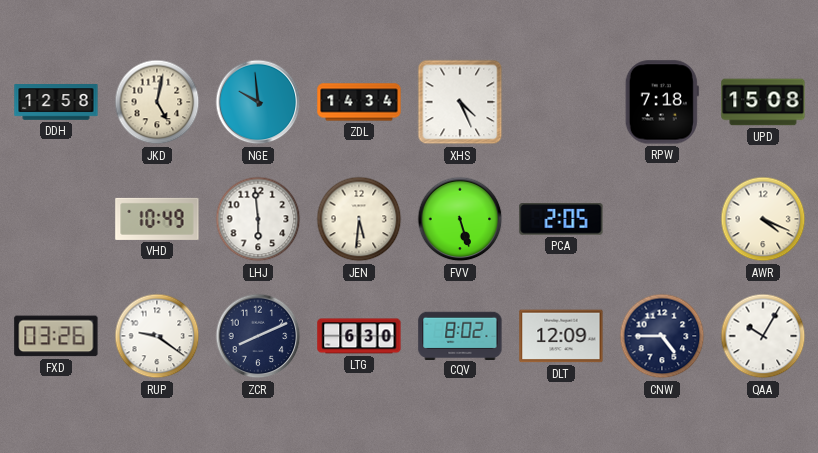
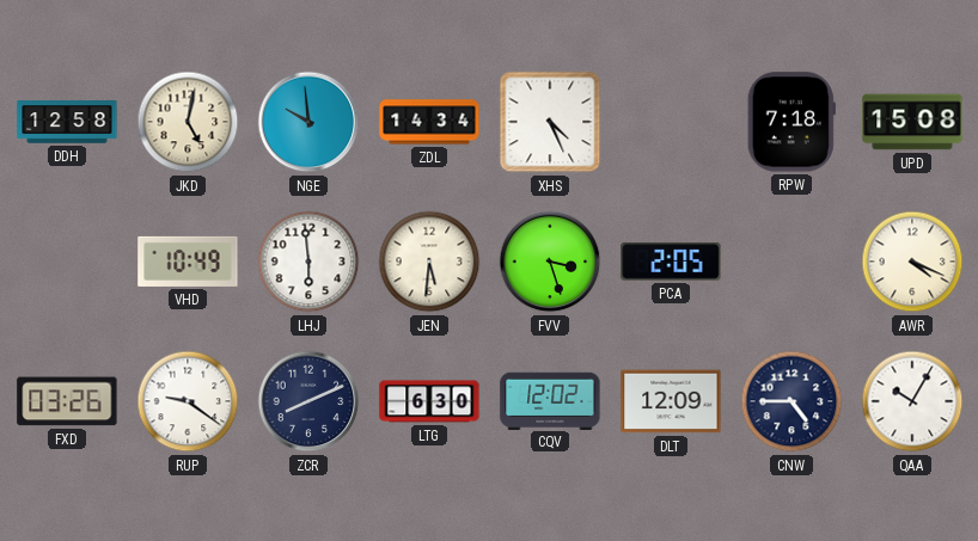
FVV: 5:27 -> 3:27
CQV: 8:02 -> 12:02
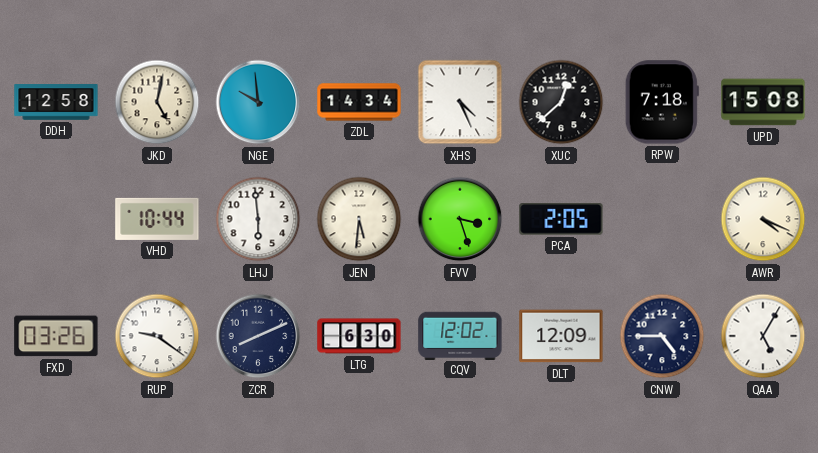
XUC: none -> 12:38
VHD: 10:49 -> 10:44
QAA: 10:05 -> 5:05
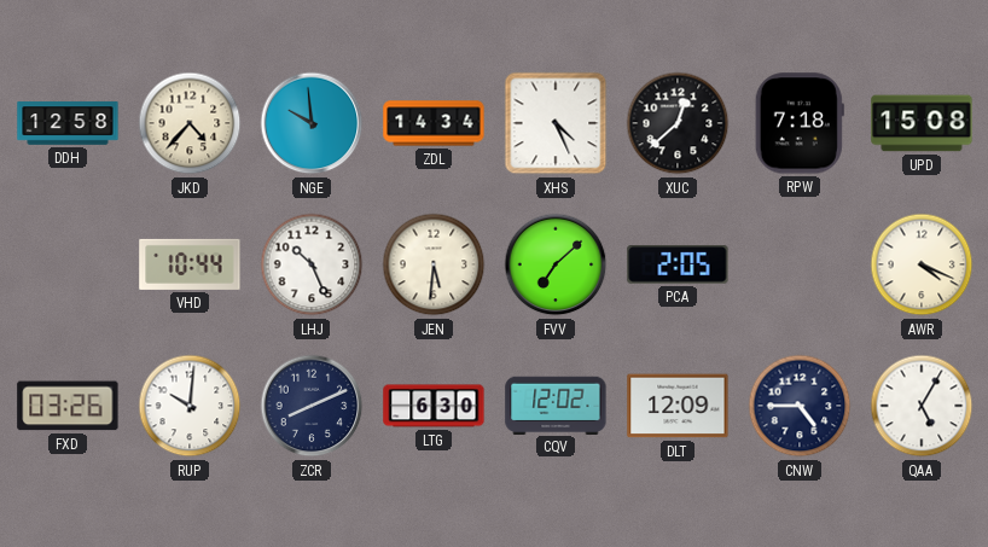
JKD: 5:02 -> 4:37
LHJ: 5:59 -> 10:26
FVV: 3:27 -> 7:08
RUP: 9:21 -> 10:01
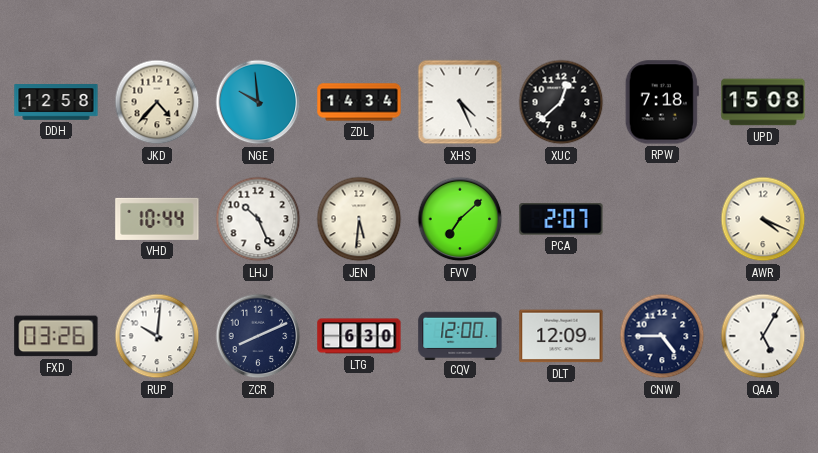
PCA: 2:05 -> 2:07
CQV: 12:02 -> 12:00
